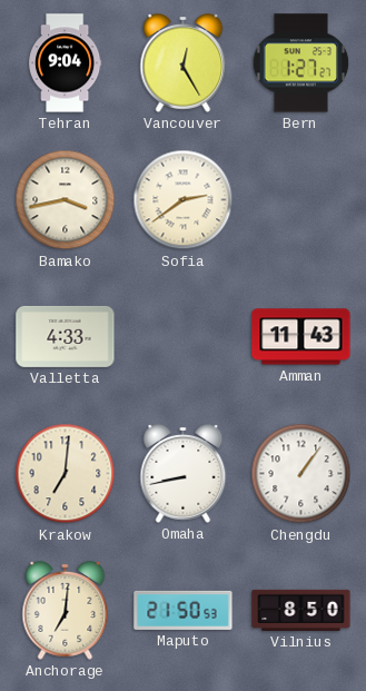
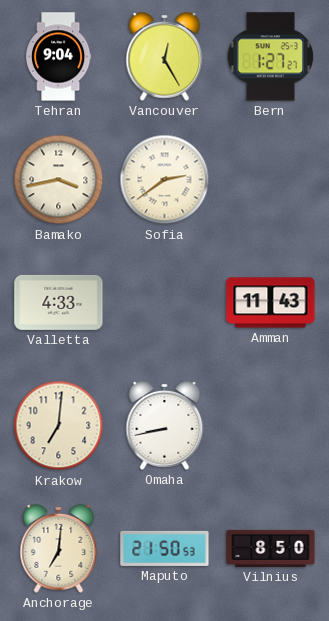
Chengdu: 1:06 -> none
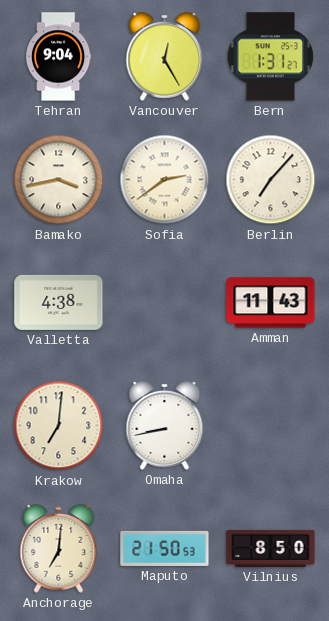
Bern: 1:27 -> 1:31
Berlin: none -> 7:07
Valletta: 4:33 -> 4:38
